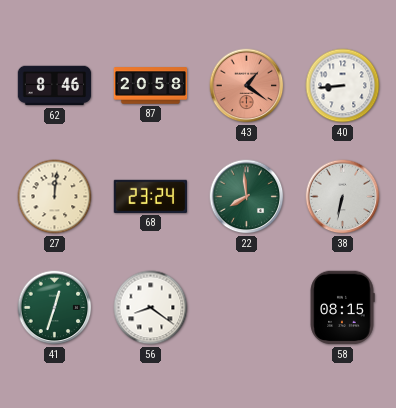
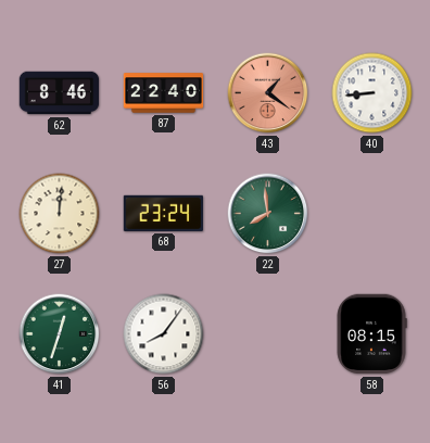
87: 20:58 -> 22:40
38: 6:32 -> none
56: 8:21 -> 8:06
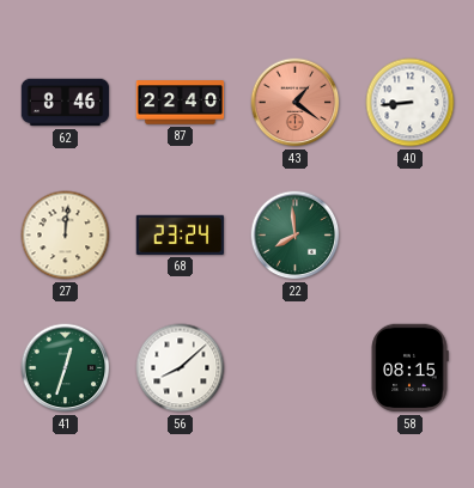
56: 8:06 -> 8:08
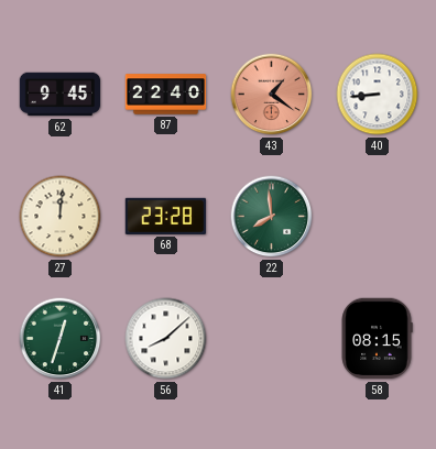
62: 8:46 -> 9:45
68: 23:24 -> 23:28
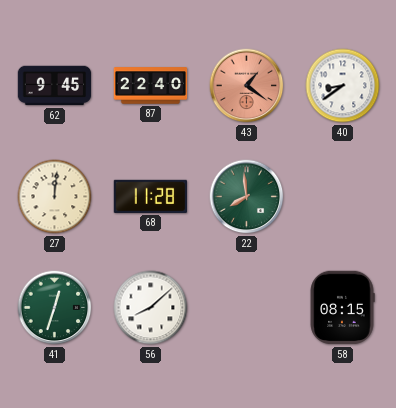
40: 8:44 -> 8:39
68: 23:28 -> 11:28
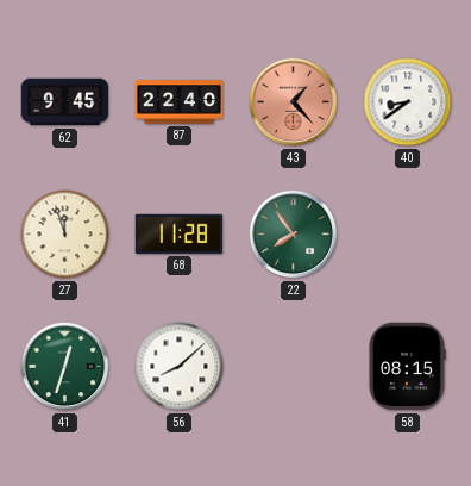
43: 1:21 -> 1:23
27: 12:01 -> 11:57
22: 7:59 -> 7:54
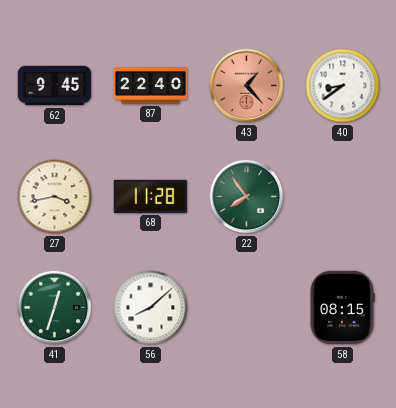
27: 11:57 -> 3:43
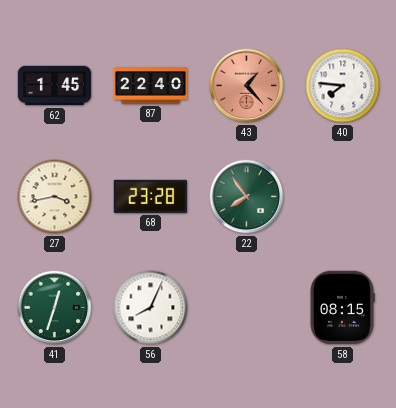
62: 9:45 -> 1:45
40: 8:39 -> 7:46
68: 11:28 -> 23:28
56: 8:08 -> 8:04
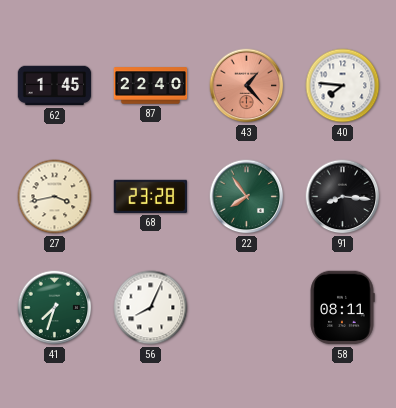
91: none -> 8:16
41: 12:33 -> 7:33
58: 08:15 -> 08:11
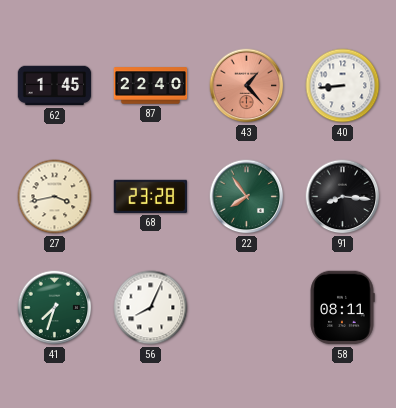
40: 7:46 -> 8:44
